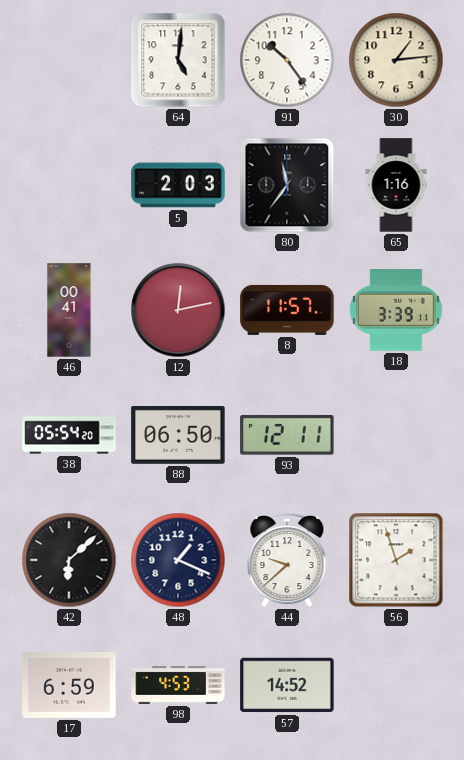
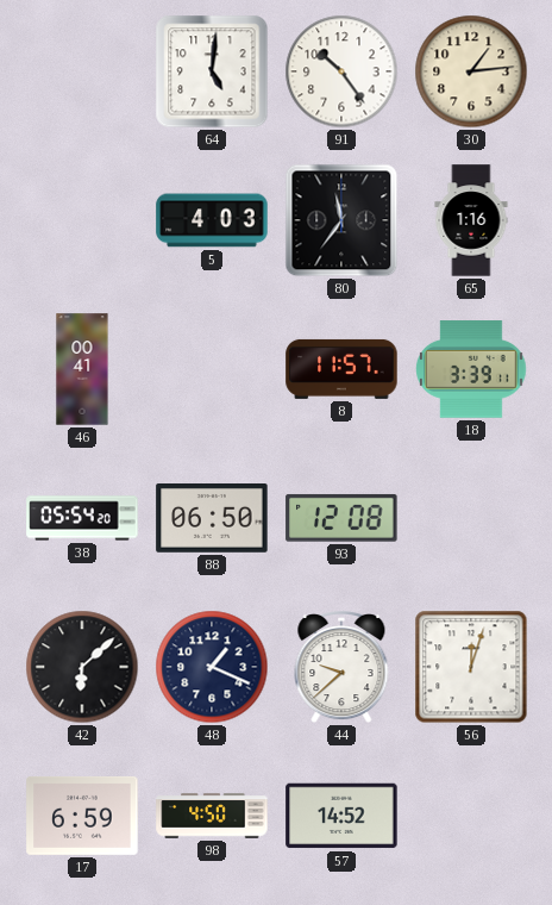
5: 2:03 -> 4:03
12: 12:13 -> none
93: 12:11 -> 12:08
56: 1:57 -> 12:03
98: 4:53 -> 4:50
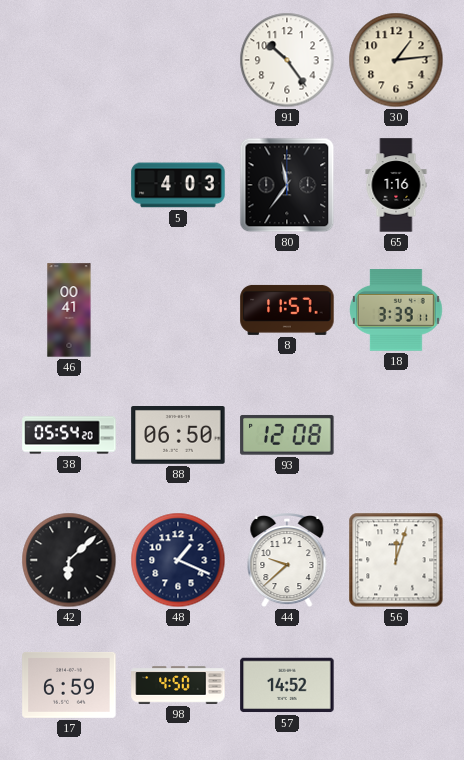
64: 5:01 -> none
